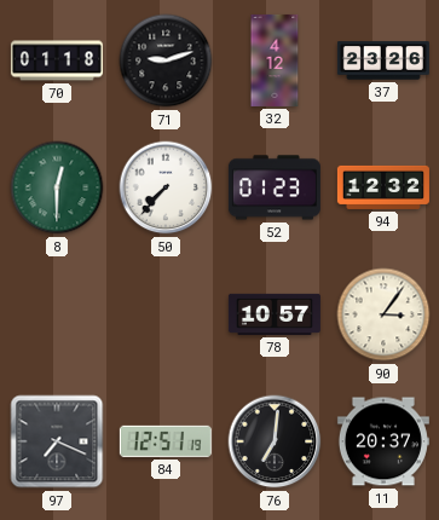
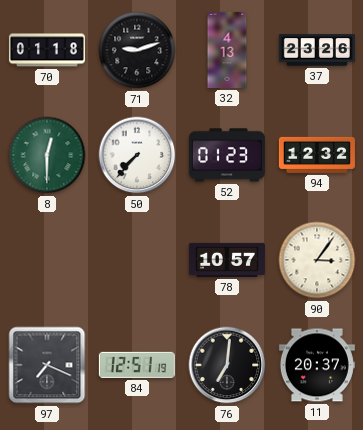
32: 4:12 -> 4:13
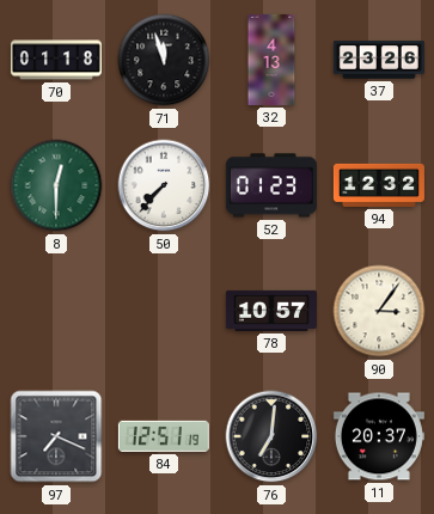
71: 9:12 -> 11:57
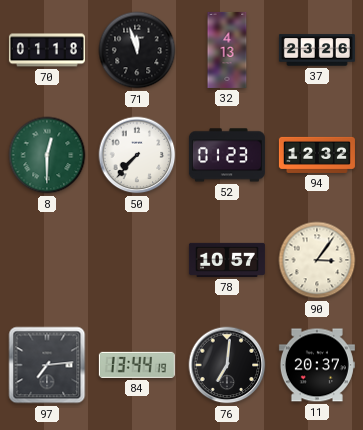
97: 7:19 -> 7:14
84: 12:51 -> 13:44
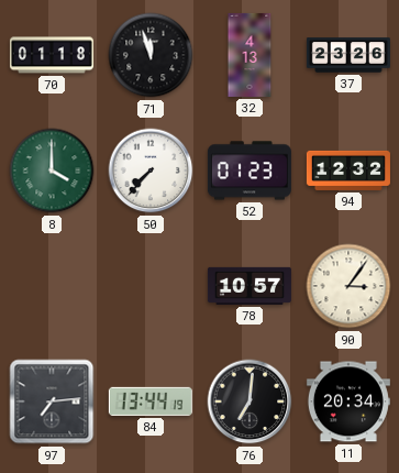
8: 12:30 -> 4:00
11: 20:37 -> 20:34
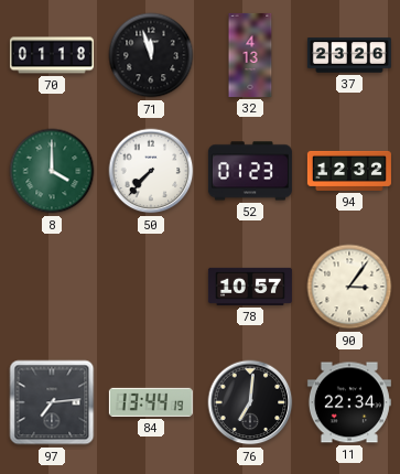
11: 20:34 -> 22:34
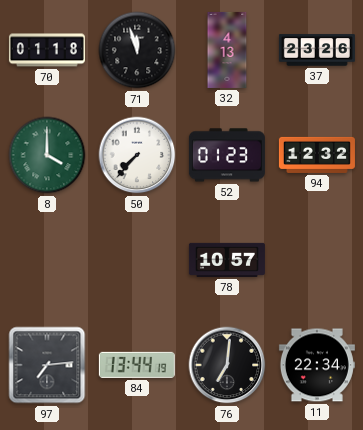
90: 3:06 -> none
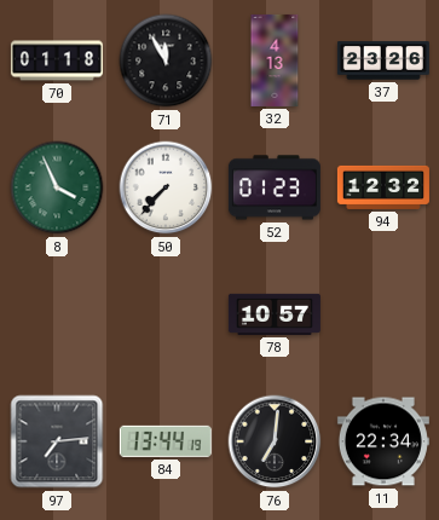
71: 11:57 -> 11:55
8: 4:00 -> 3:56
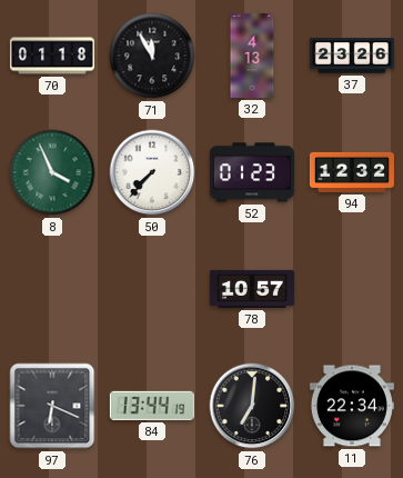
97: 7:14 -> 6:19
